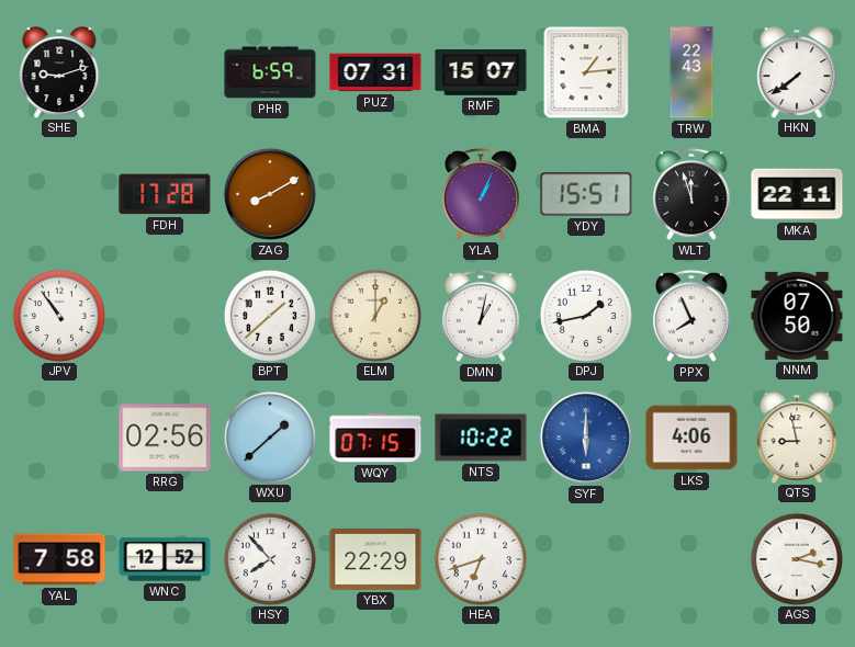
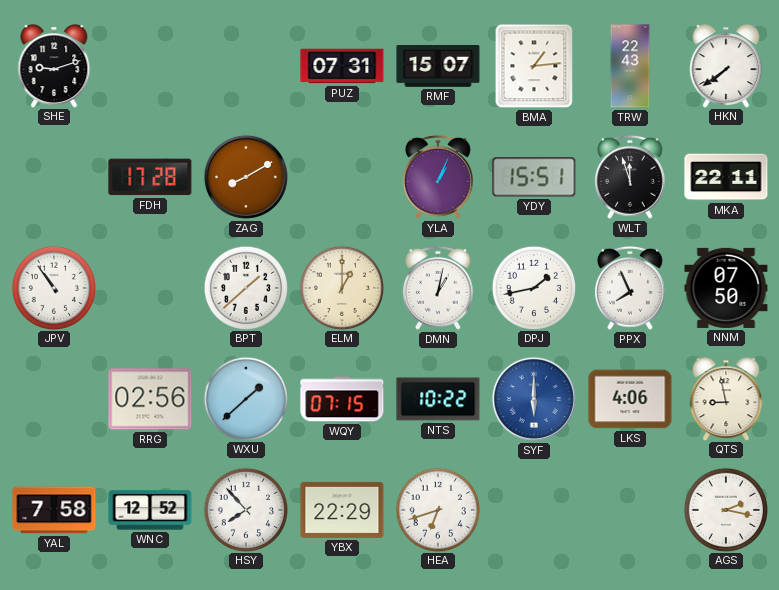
PHR: 6:59 -> none
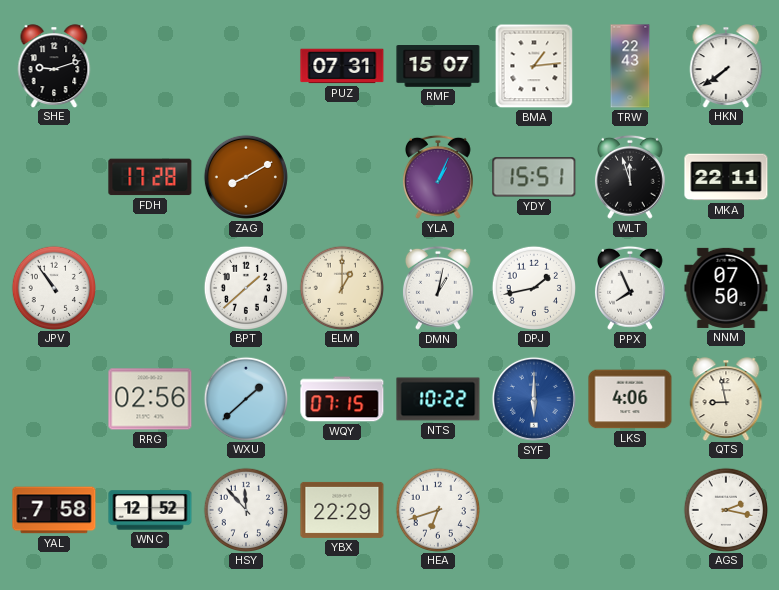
HSY: 7:53 -> 11:53
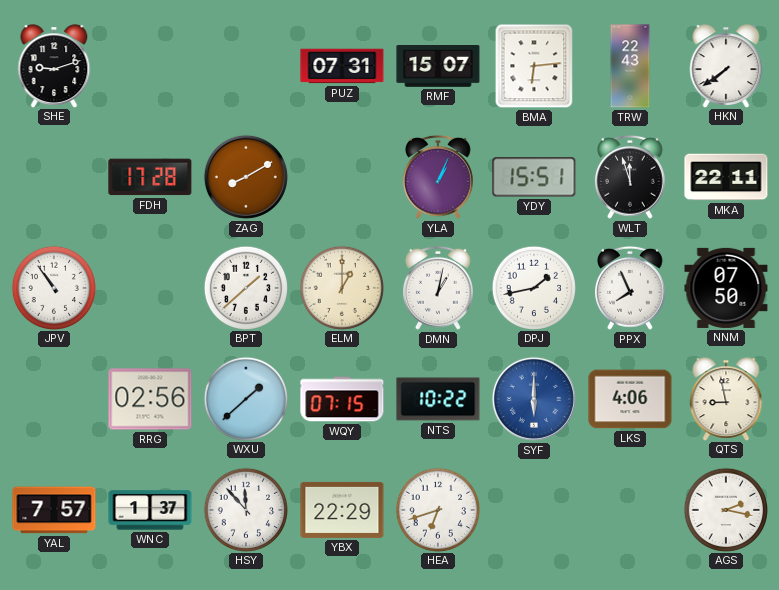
BMA: 1:14 -> 6:14
YAL: 7:58 -> 7:57
WNC: 12:52 -> 1:37
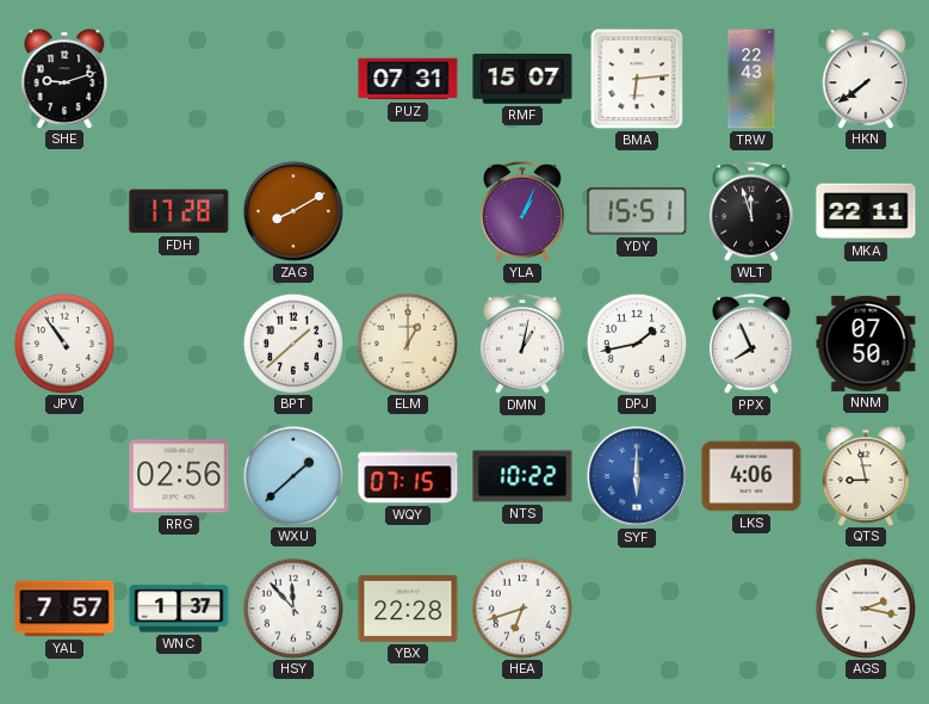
YBX: 22:29 -> 22:28
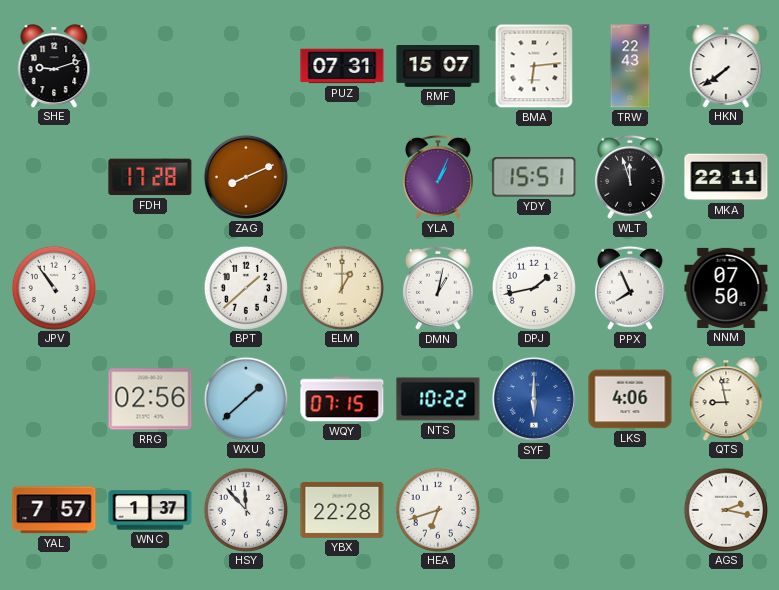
ZAG: 8:10 -> 8:11
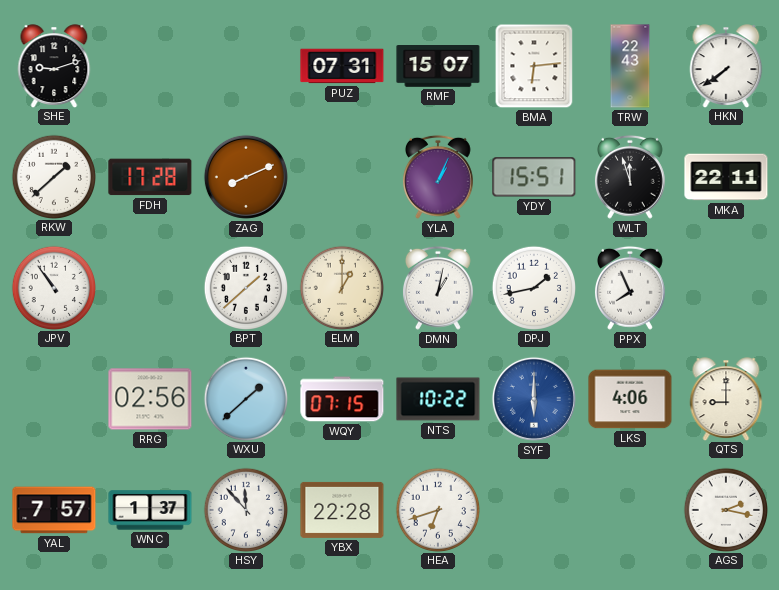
RKW: none -> 1:38
NNM: 07:50 -> none
QTS: 8:58 -> 9:00
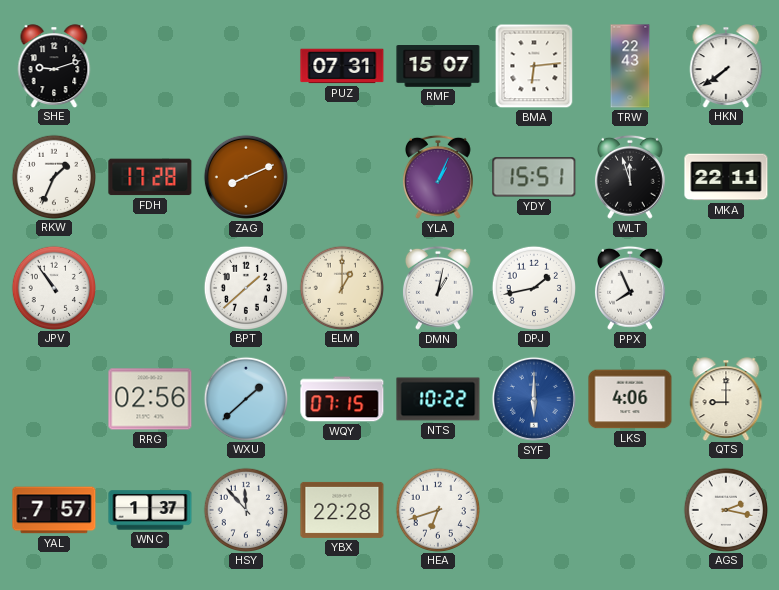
RKW: 1:38 -> 1:34
